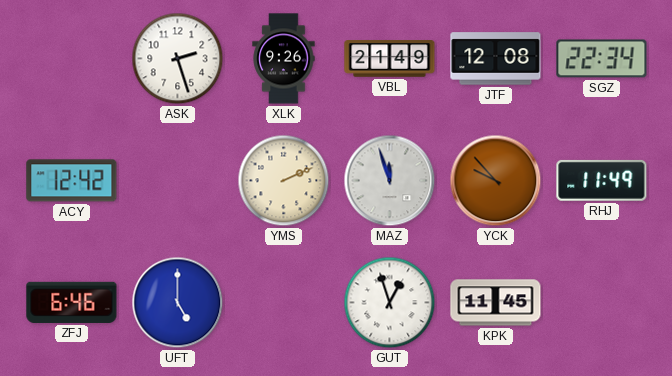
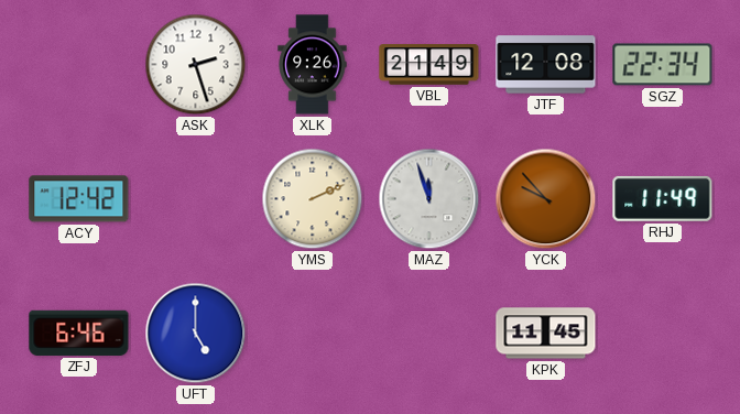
GUT: 12:57 -> none
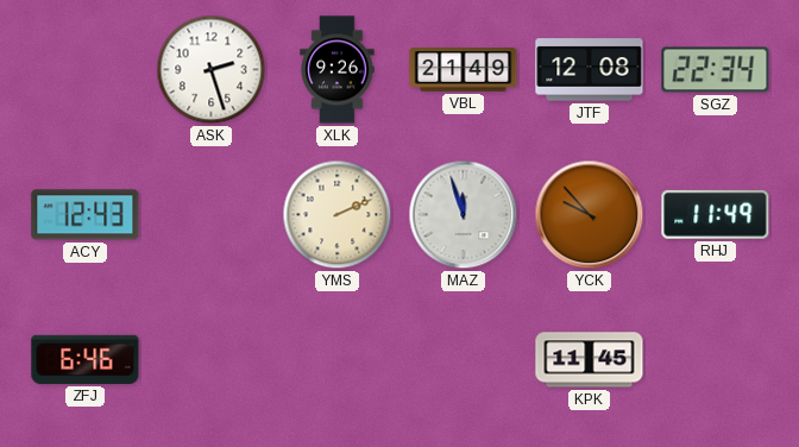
ACY: 12:42 -> 12:43
UFT: 5:00 -> none
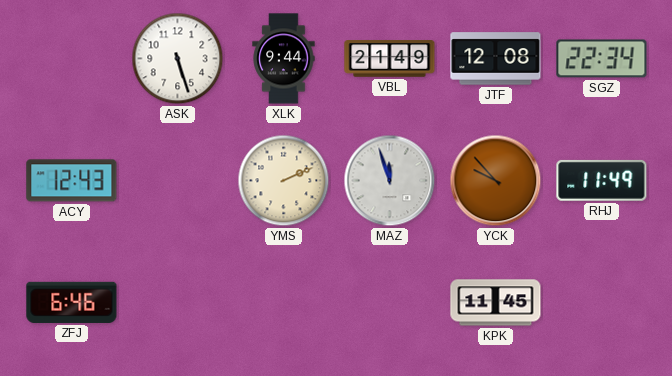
ASK: 2:27 -> 5:27
XLK: 9:26 -> 9:44
